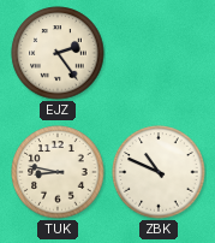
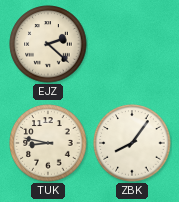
EJZ: 2:24 -> 2:22
ZBK: 10:49 -> 8:06
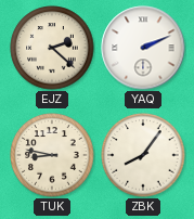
YAQ: none -> 2:11
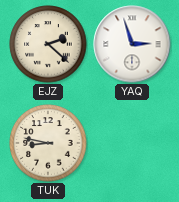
YAQ: 2:11 -> 2:57
ZBK: 8:06 -> none
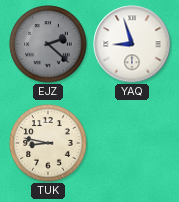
EJZ dial: cream -> grey
YAQ: 2:57 -> 8:57
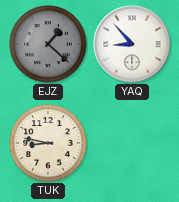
EJZ: 2:22 -> 1:22
YAQ: 8:57 -> 8:53
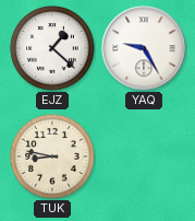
EJZ dial: grey -> white
YAQ: 8:53 -> 9:25
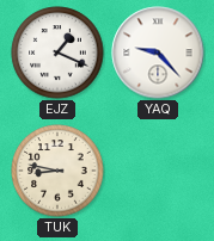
EJZ: 1:22 -> 1:19
YAQ: 9:25 -> 9:23
